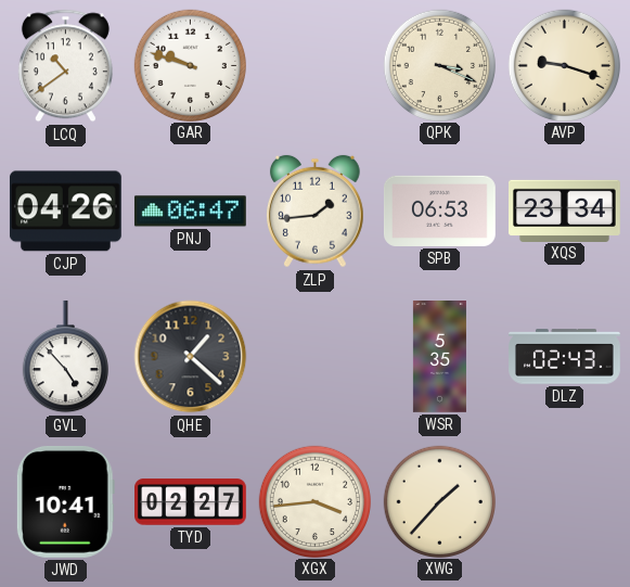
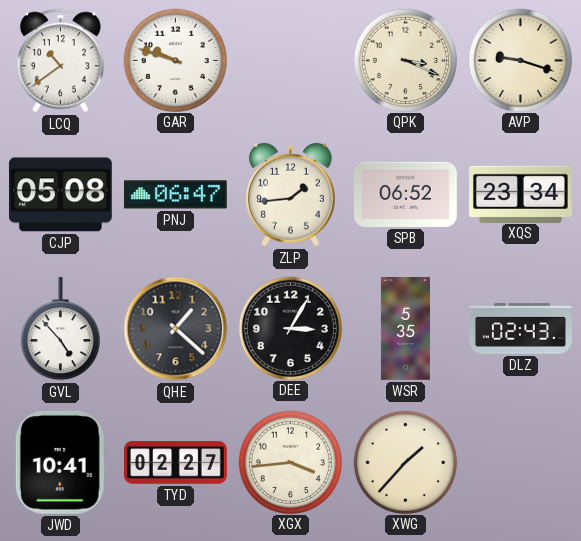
CJP: 04:26 -> 05:08
SPB: 06:53 -> 06:52
DEE: none -> 3:05
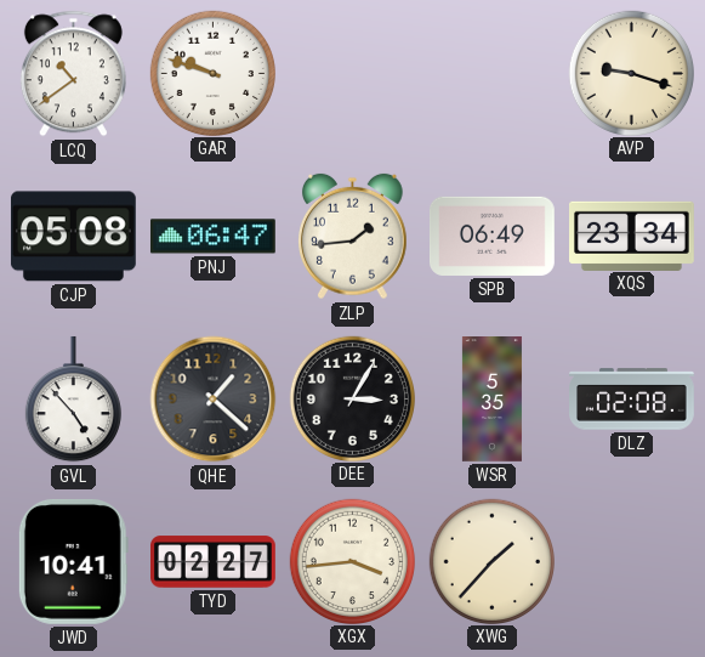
QPK: 3:19 -> none
SPB: 06:52 -> 06:49
DLZ: 02:43 -> 02:08
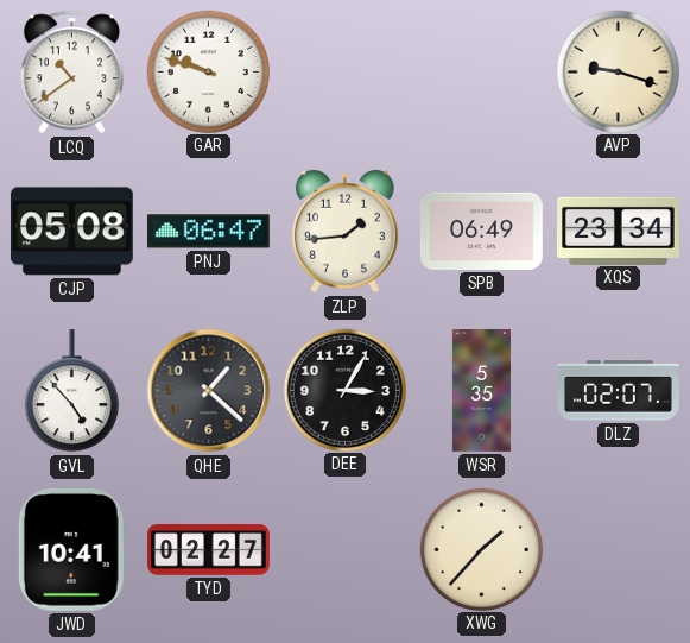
DLZ: 02:08 -> 02:07
XGX: 3:44 -> none
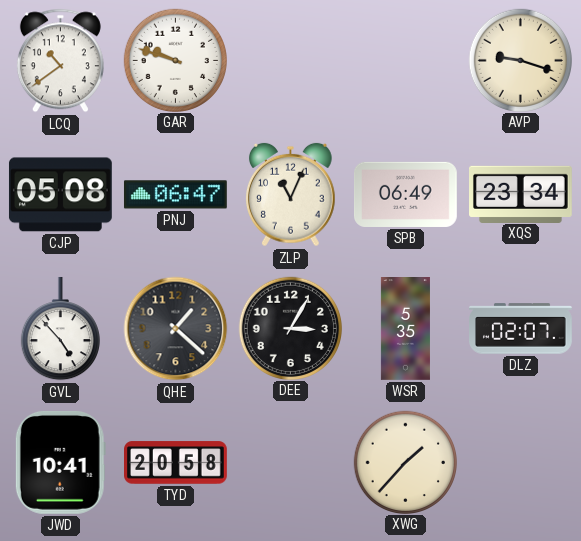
ZLP: 1:44 -> 11:04
TYD: 02:27 -> 20:58
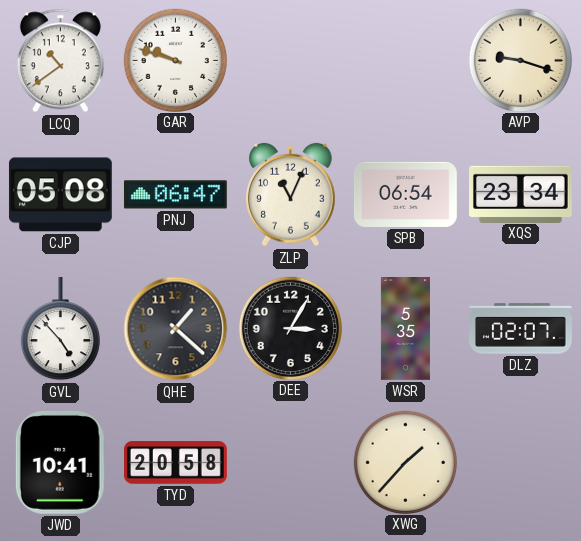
SPB: 06:49 -> 06:54
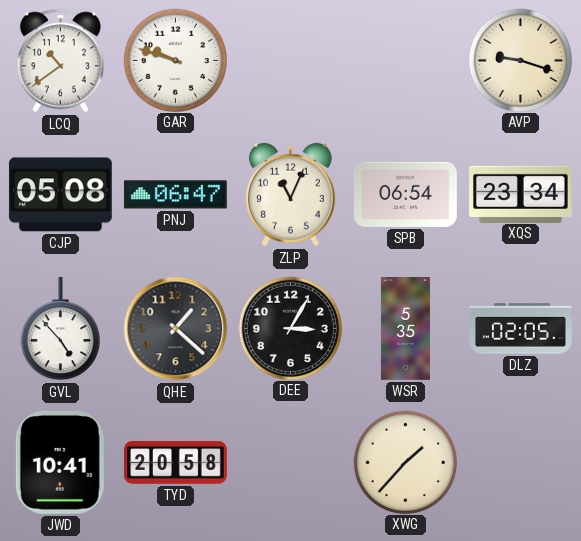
DLZ: 02:07 -> 02:05
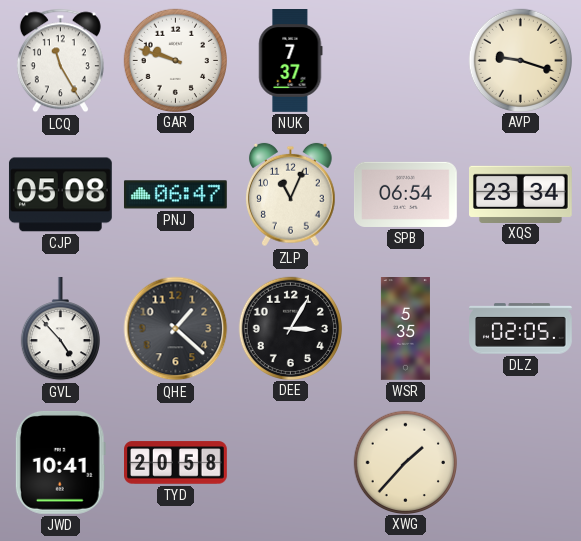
LCQ: 10:39 -> 11:25
NUK: none -> 7:37
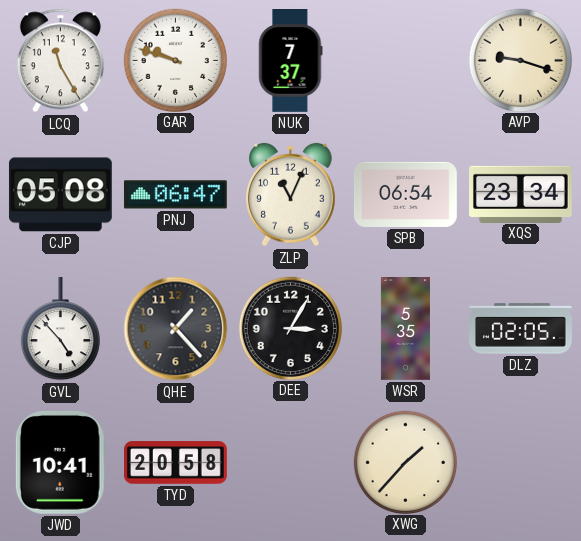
QHE: 1:22 -> 1:23
